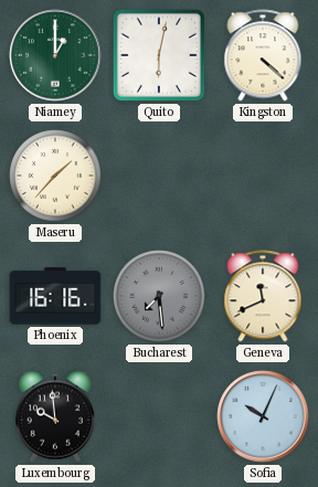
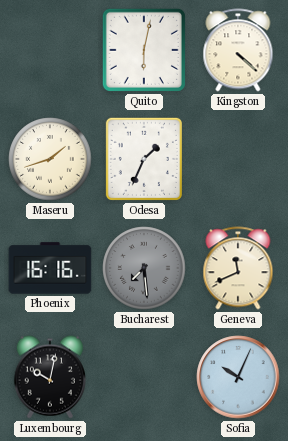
Niamey: 1:00 -> none
Maseru: 1:37 -> 1:42
Odesa: none -> 1:34
Luxembourg: 9:59 -> 10:02
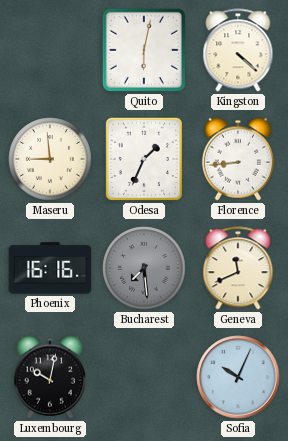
Maseru: 1:42 -> 8:59
Florence: none -> 8:44
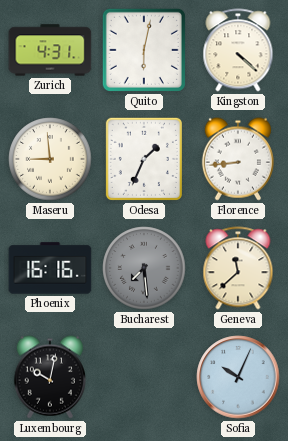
Zurich: none -> 4:31
Geneva: 11:41 -> 11:38
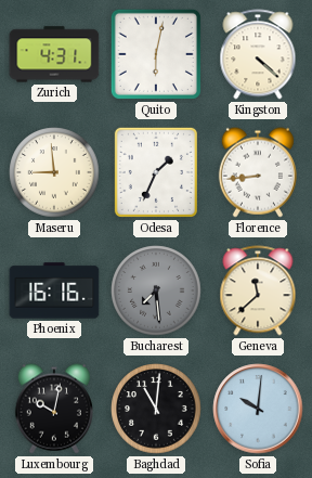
Baghdad: none -> 11:01
Sofia: 10:04 -> 10:01
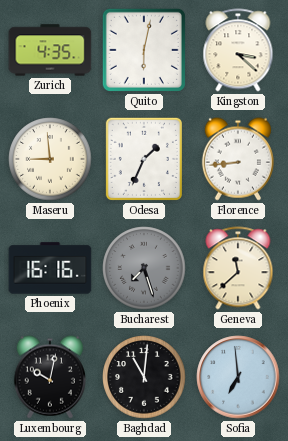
Zurich: 4:31 -> 4:35
Kingston: 4:22 -> 3:22
Bucharest: 7:29 -> 7:27
Sofia: 10:01 -> 6:59
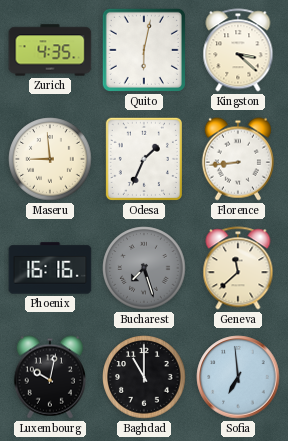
Baghdad: 11:01 -> 11:00
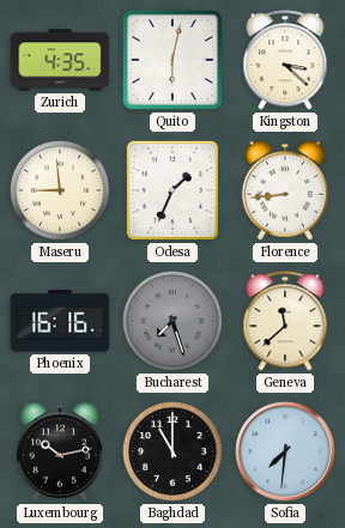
Luxembourg: 10:02 -> 10:13
Sofia: 6:59 -> 7:31
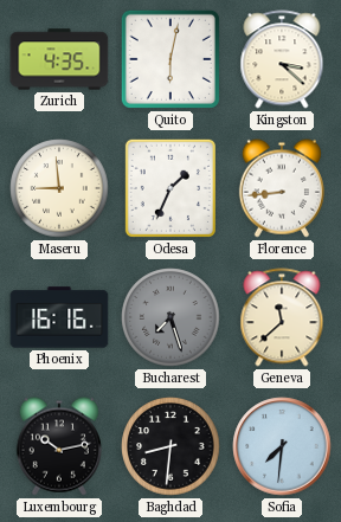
Baghdad: 11:00 -> 8:31
